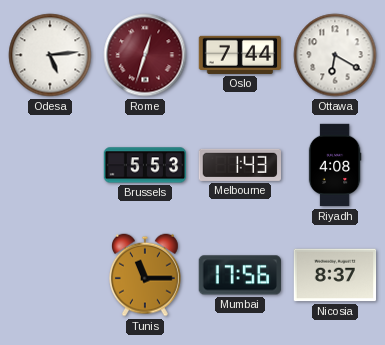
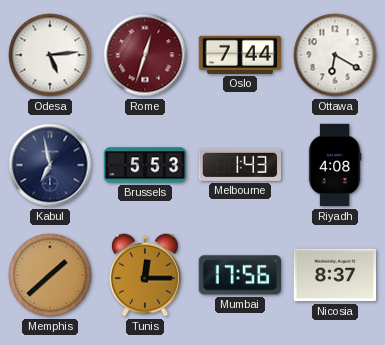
Kabul: none -> 6:58
Memphis: none -> 1:38
Tunis: 11:15 -> 12:15
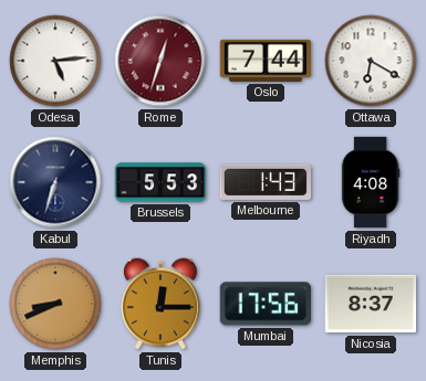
Kabul: 6:58 -> 6:33
Memphis: 1:38 -> 8:41
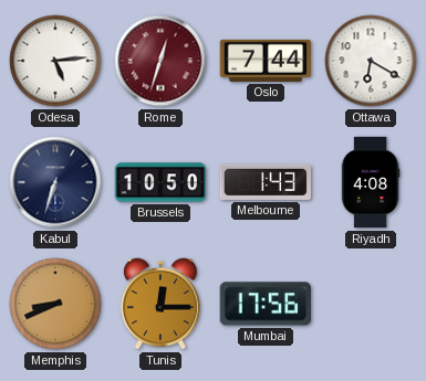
Brussels: 5:53 -> 10:50
Nicosia: 8:37 -> none
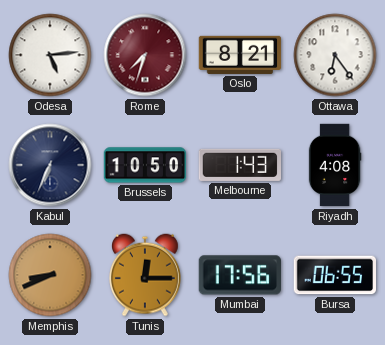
Rome: 12:33 -> 7:33
Oslo: 7:44 -> 8:21
Ottawa: 6:20 -> 6:24
Kabul: 6:33 -> 6:34
Bursa: none -> 06:55
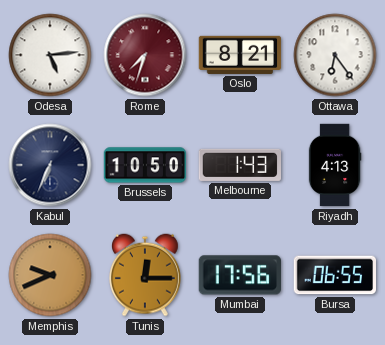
Riyadh: 4:08 -> 4:13
Memphis: 8:41 -> 9:41
